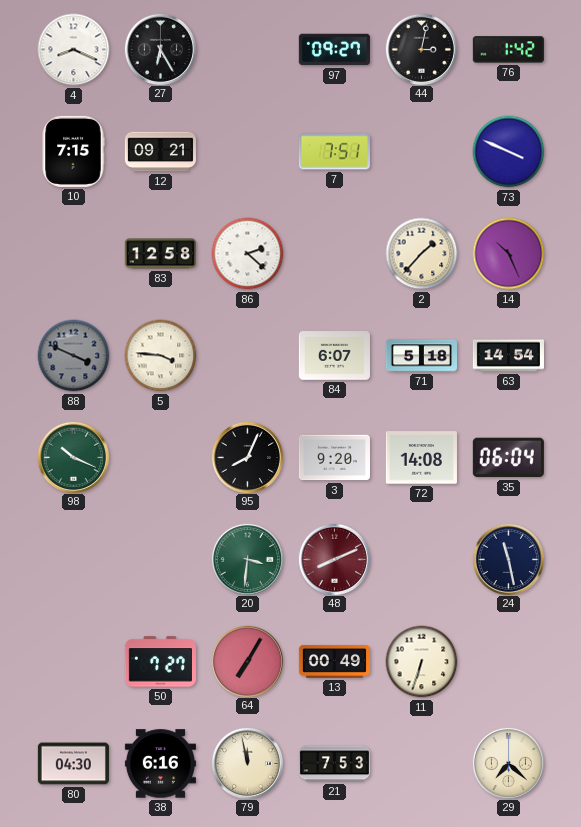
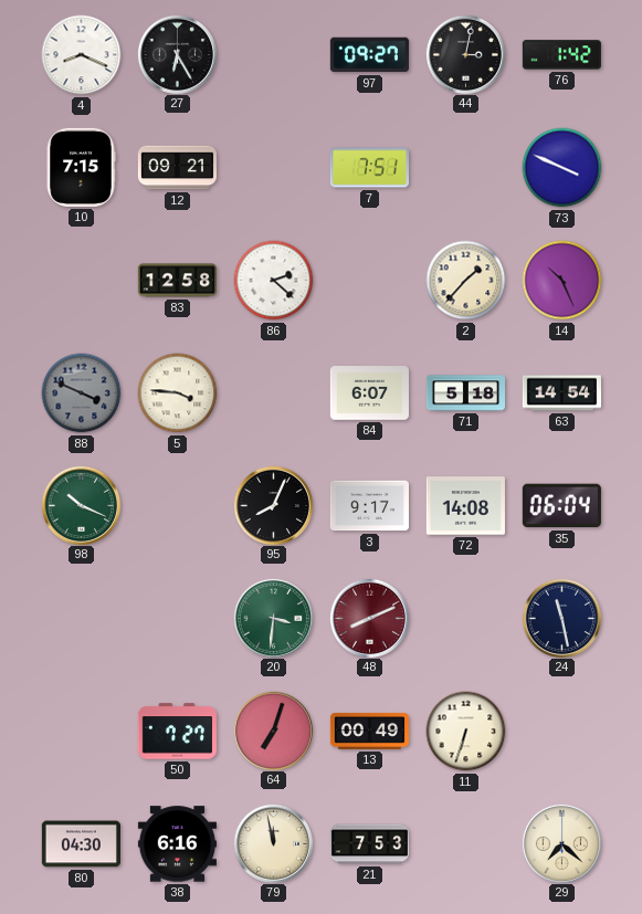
3: 9:20 -> 9:17
64: 7:05 -> 7:03
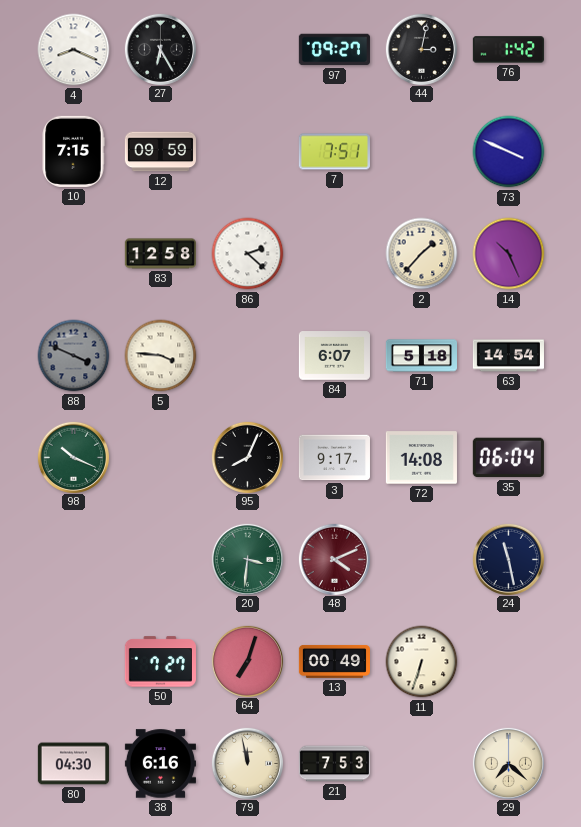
12: 09:21 -> 09:59
48: 8:11 -> 4:11
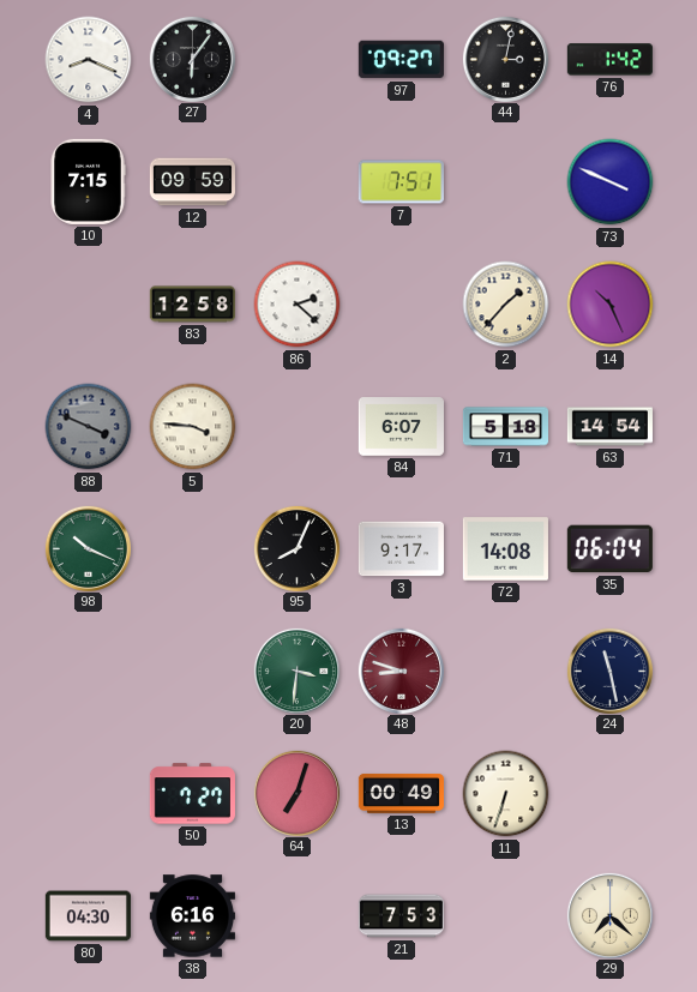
27: 6:25 -> 6:06
48: 4:11 -> 8:48
79: 11:58 -> none
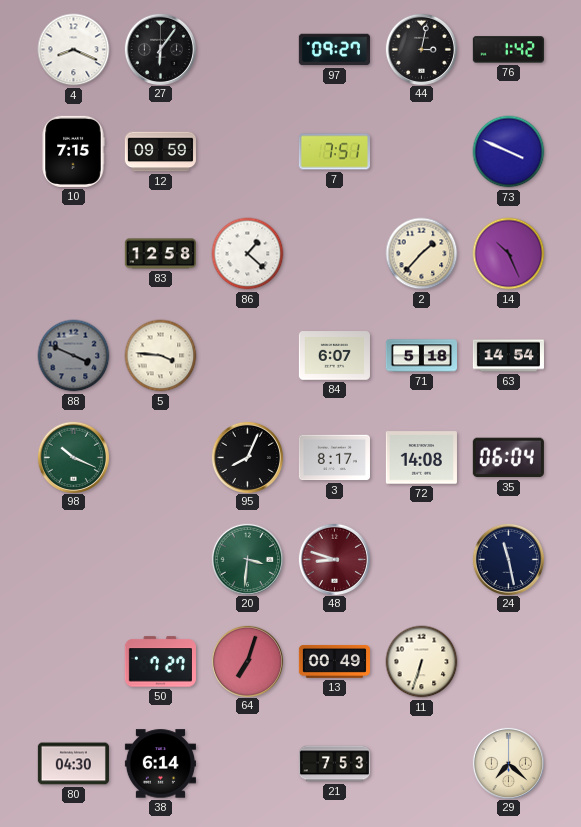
86: 2:22 -> 1:22
3: 9:17 -> 8:17
38: 6:16 -> 6:14
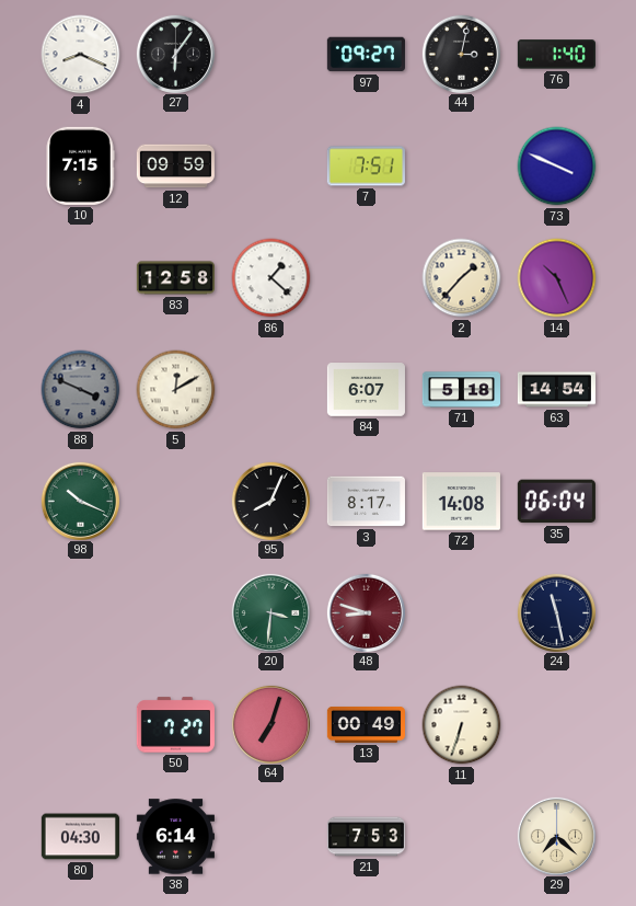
76: 1:42 -> 1:40
5: 3:46 -> 12:10
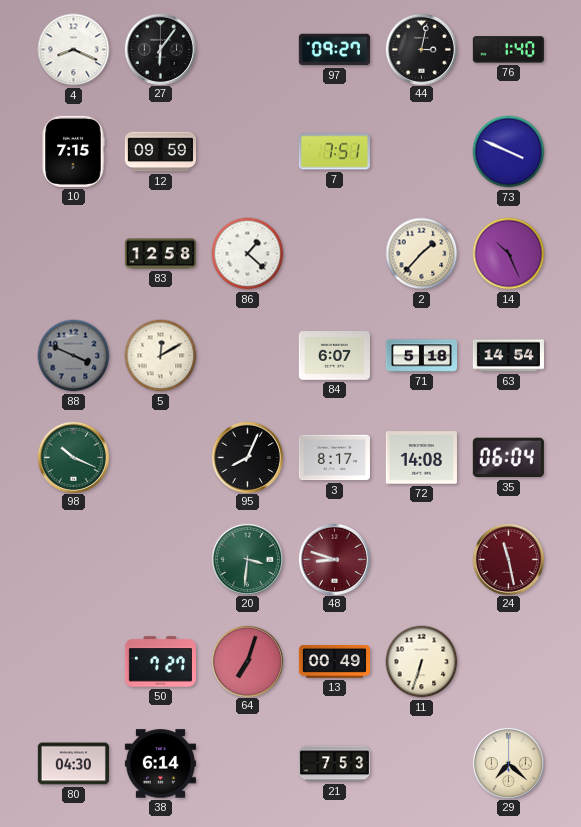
24 dial: navy -> burgundy
